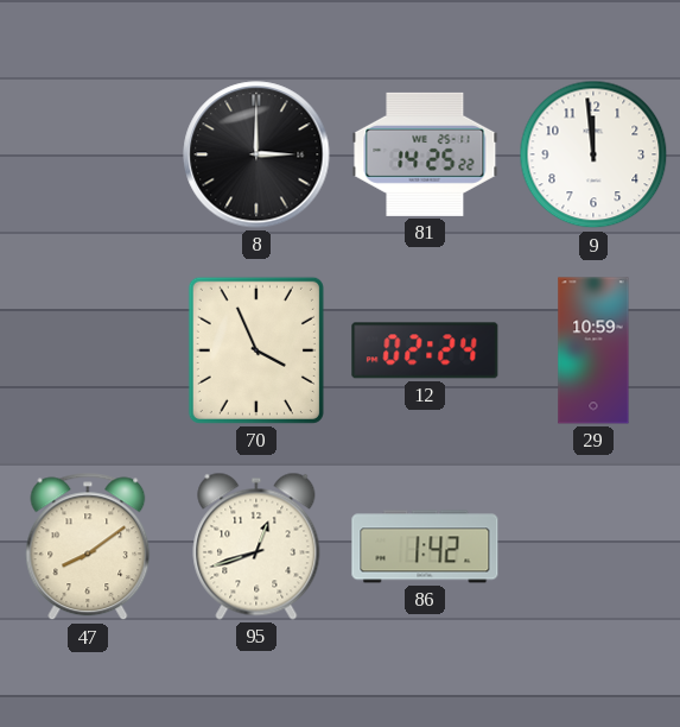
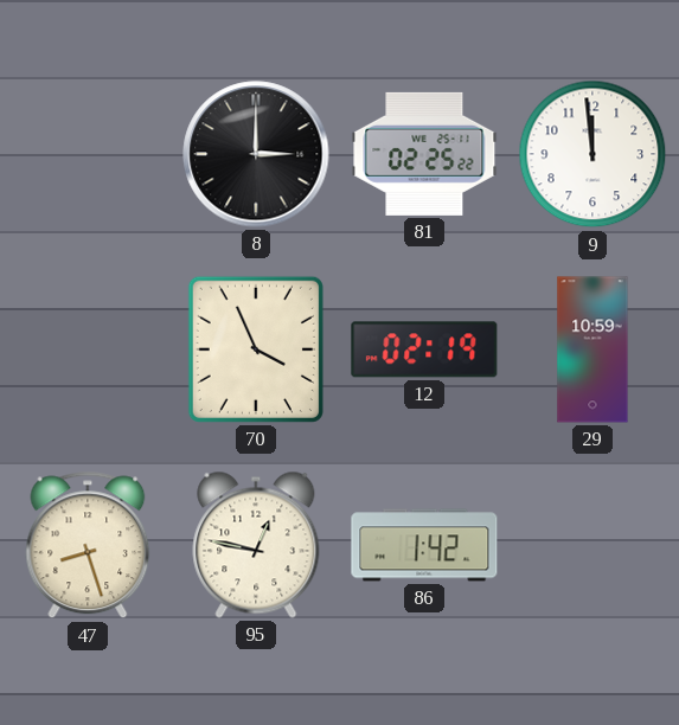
81: 14:25 -> 02:25
12: 02:24 -> 02:19
47: 8:09 -> 8:27
95: 12:42 -> 12:47
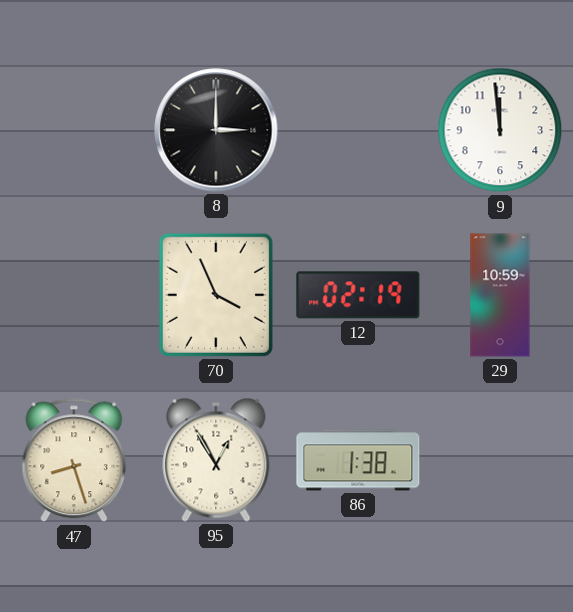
81: 02:25 -> none
95: 12:47 -> 12:55
86: 1:42 -> 1:38
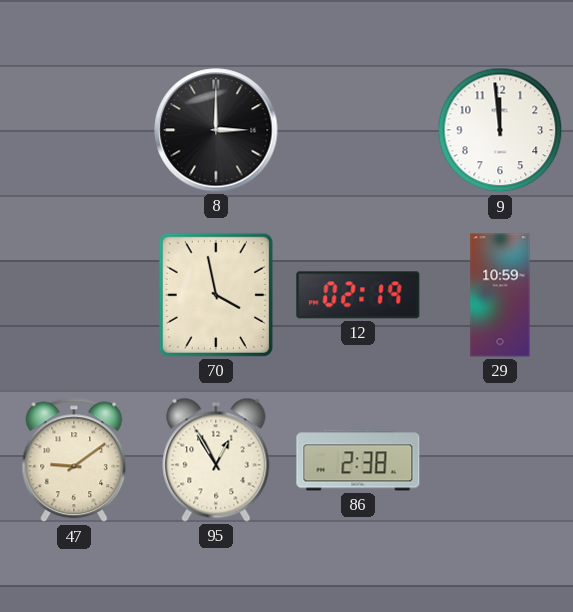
70: 3:56 -> 3:58
47: 8:27 -> 9:09
86: 1:38 -> 2:38
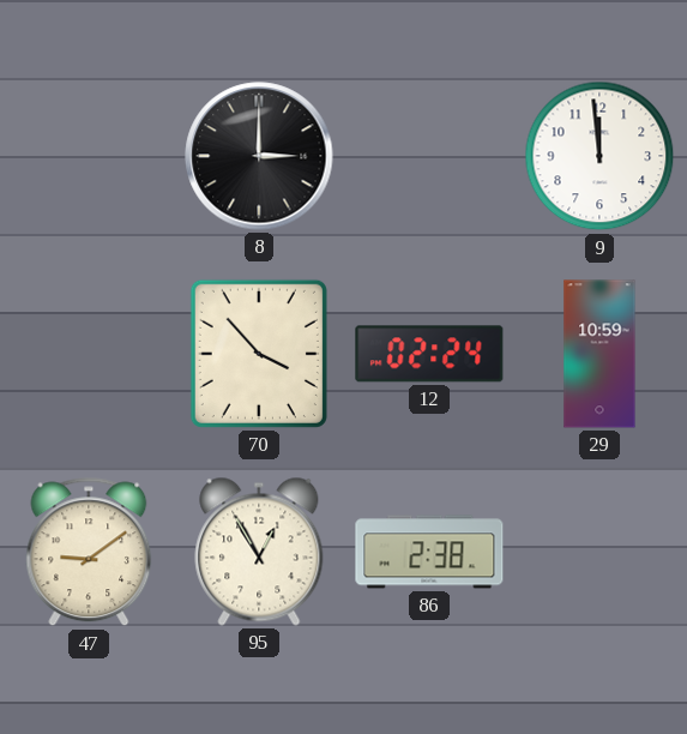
70: 3:58 -> 3:53
12: 02:19 -> 02:24
